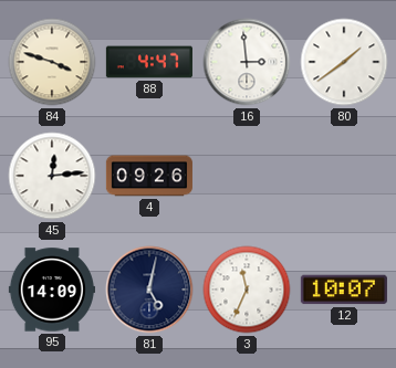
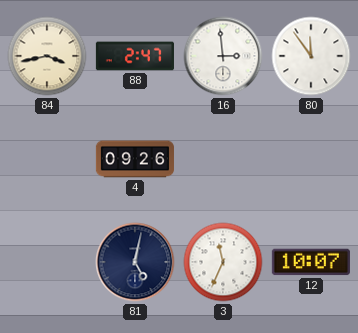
84: 3:48 -> 3:43
88: 4:47 -> 2:47
80: 1:39 -> 11:54
45: 12:14 -> none
95: 14:09 -> none
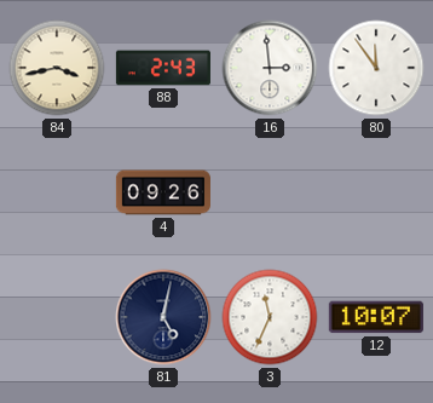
88: 2:47 -> 2:43
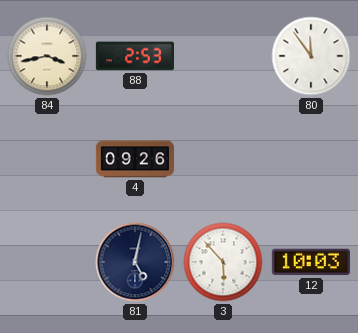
88: 2:43 -> 2:53
16: 2:59 -> none
3: 11:34 -> 5:53
12: 10:07 -> 10:03
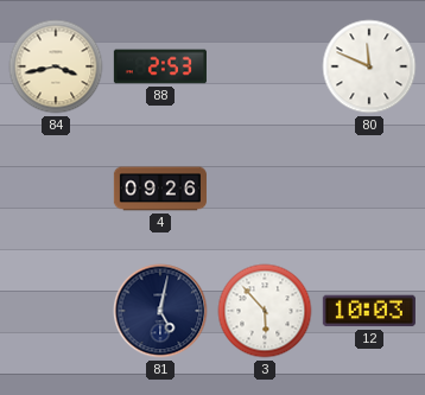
80: 11:54 -> 11:49
